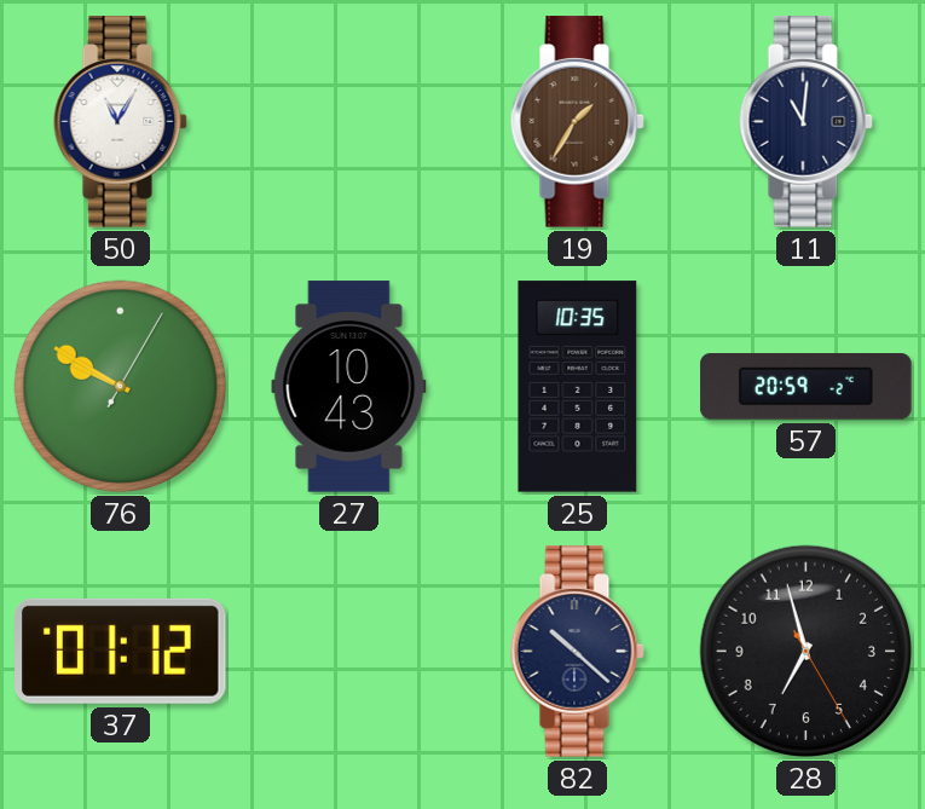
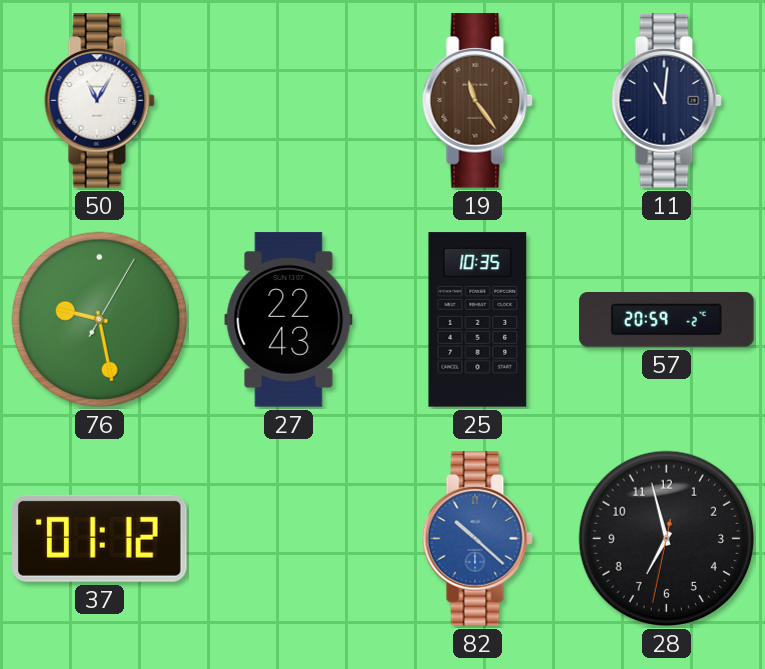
19: 1:35 -> 11:24
76: 9:50 -> 9:28
27: 10:43 -> 22:43
82 dial: navy -> blue
28: 6:57:25 -> 6:57:32
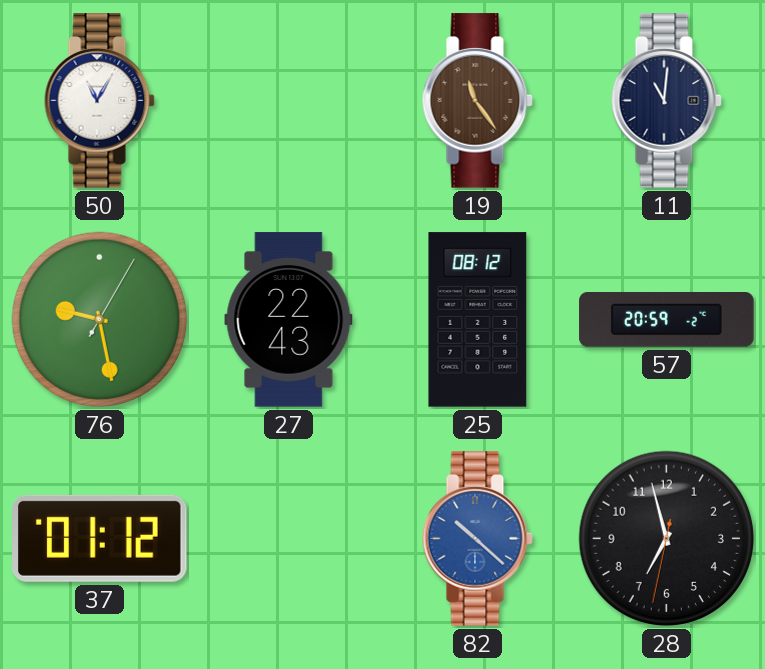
25: 10:35 -> 08:12
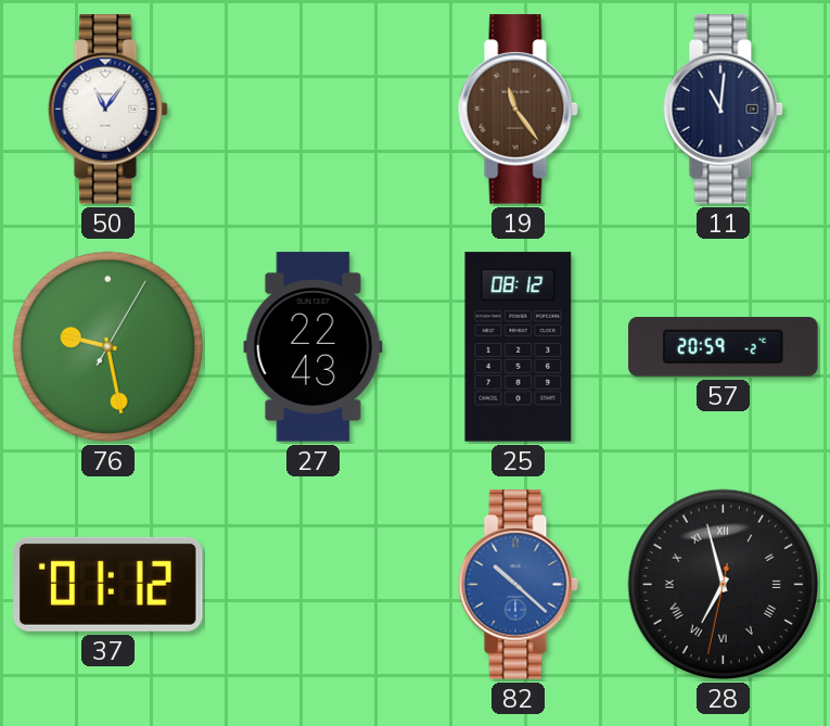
50: 11:05 -> 11:06
28 numerals: Arabic -> Roman
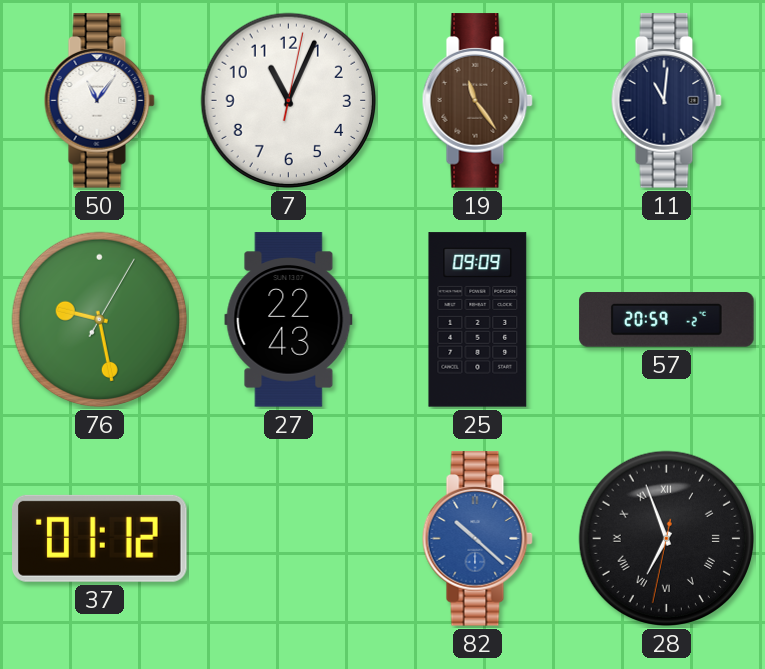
7: none -> 11:04
25: 08:12 -> 09:09
28: 6:57 -> 6:56
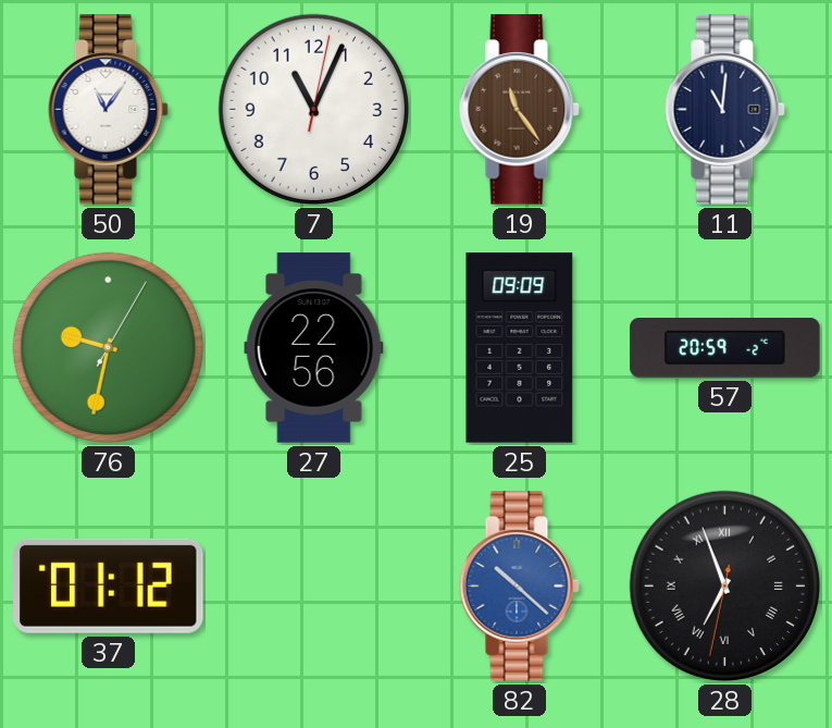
76: 9:28 -> 9:32
27: 22:43 -> 22:56
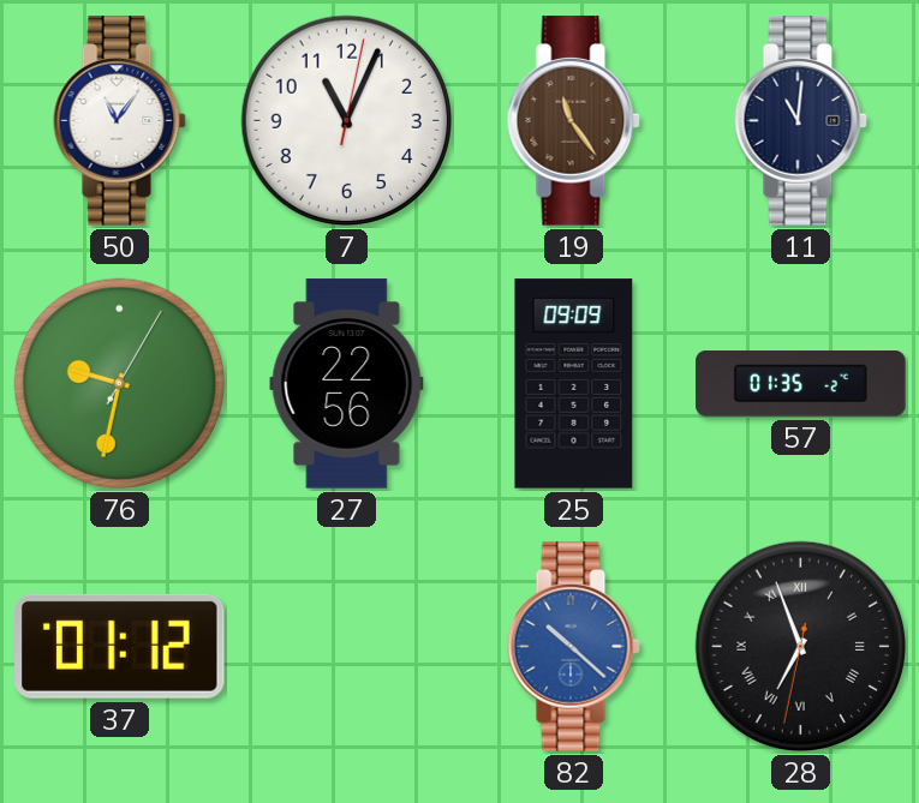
57: 20:59 -> 01:35
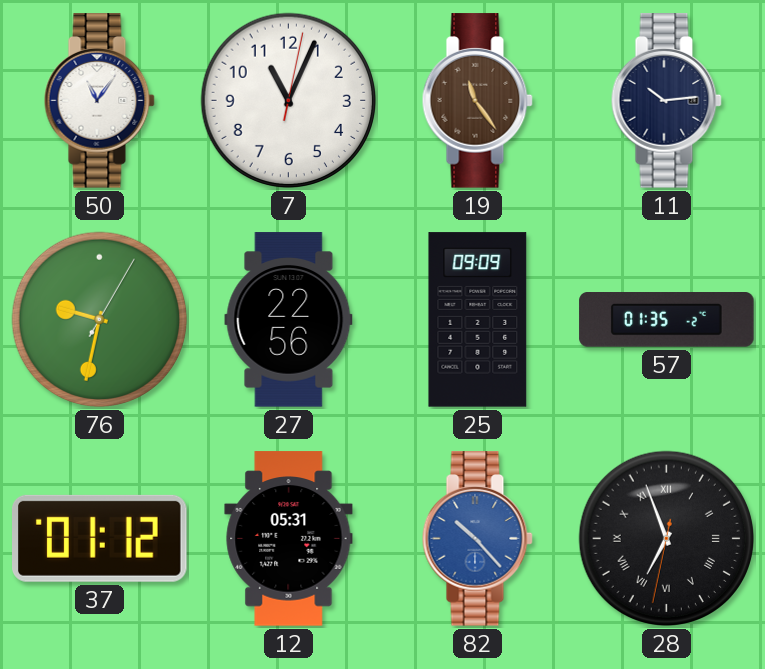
11: 11:01 -> 10:14
12: none -> 05:31
82: 10:22 -> 10:23
